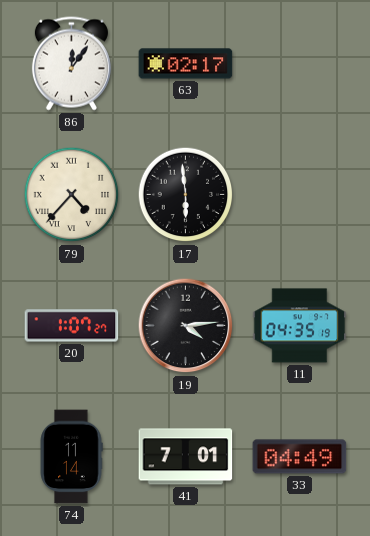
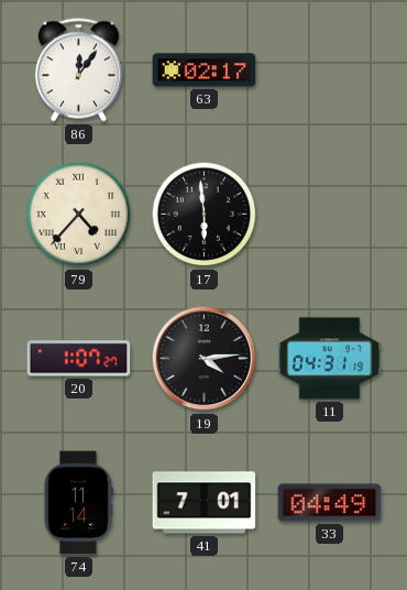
11: 04:35 -> 04:31
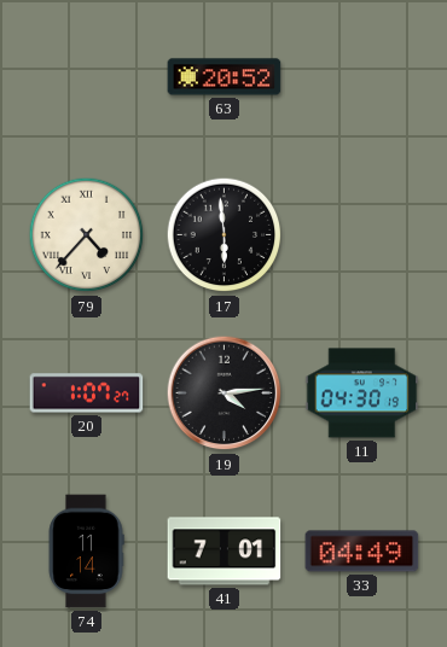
86: 12:06 -> none
63: 02:17 -> 20:52
11: 04:31 -> 04:30
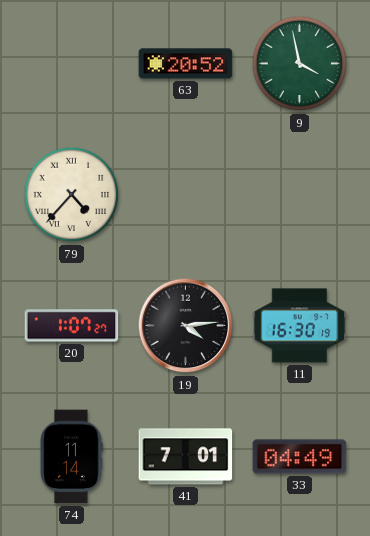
9: none -> 3:58
17: 5:59 -> none
11: 04:30 -> 16:30
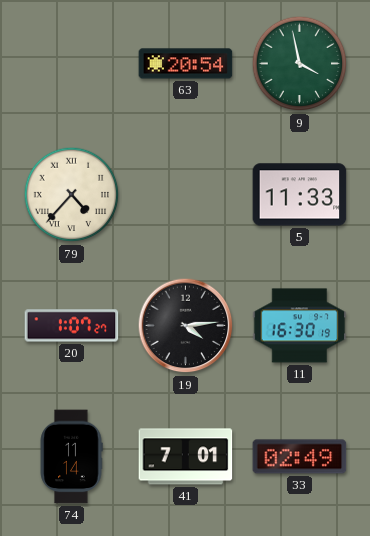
63: 20:52 -> 20:54
5: none -> 11:33
33: 04:49 -> 02:49
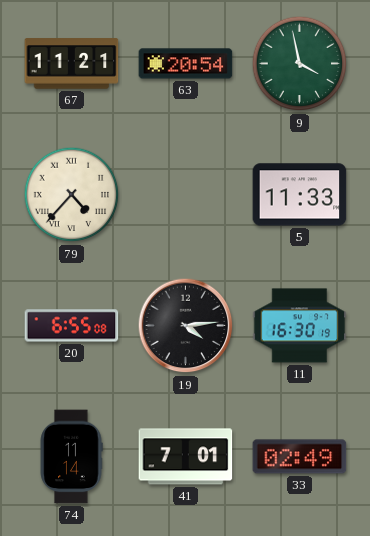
67: none -> 11:21
20: 1:07 -> 6:55
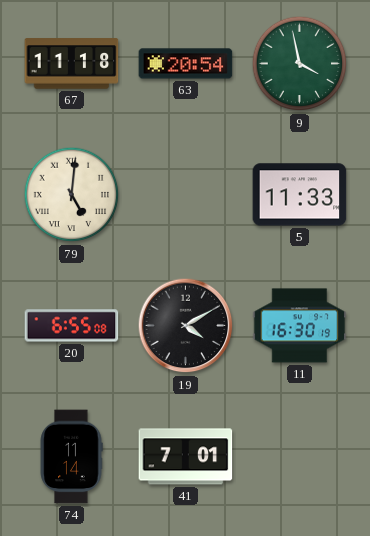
67: 11:21 -> 11:18
79: 4:37 -> 5:01
19: 4:14 -> 4:10
33: 02:49 -> none
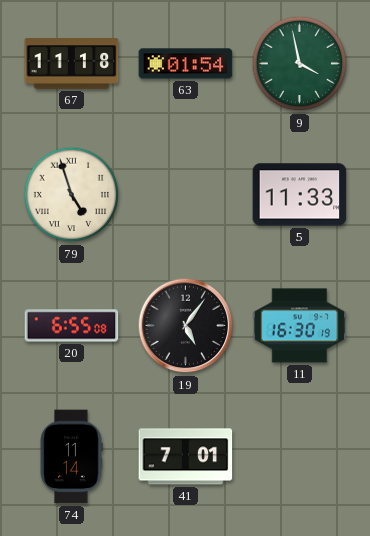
63: 20:54 -> 01:54
79: 5:01 -> 4:57
19: 4:10 -> 5:06
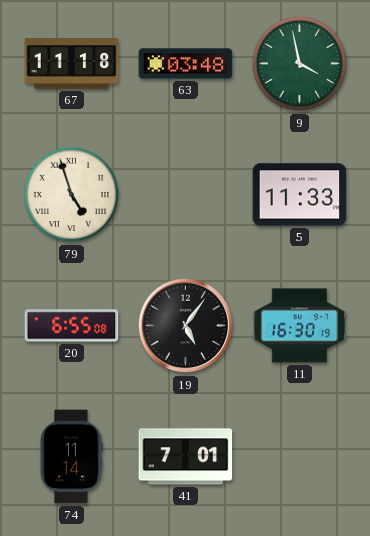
63: 01:54 -> 03:48
